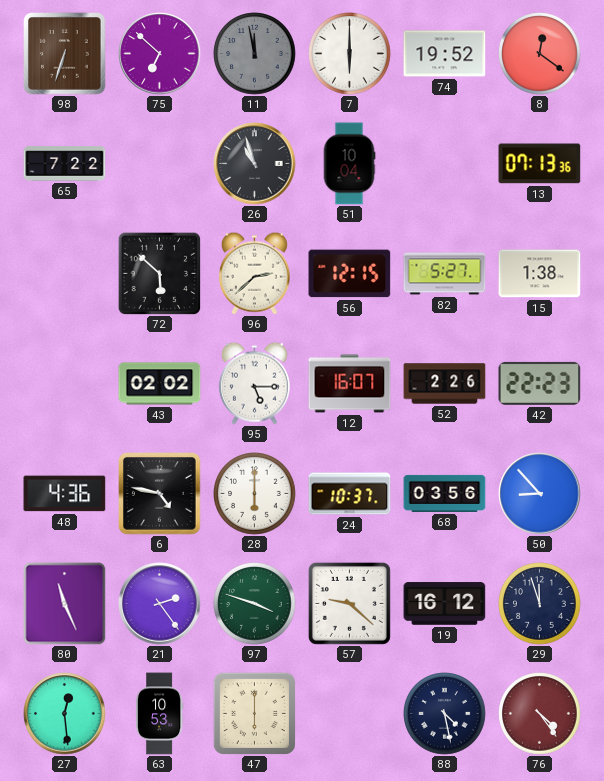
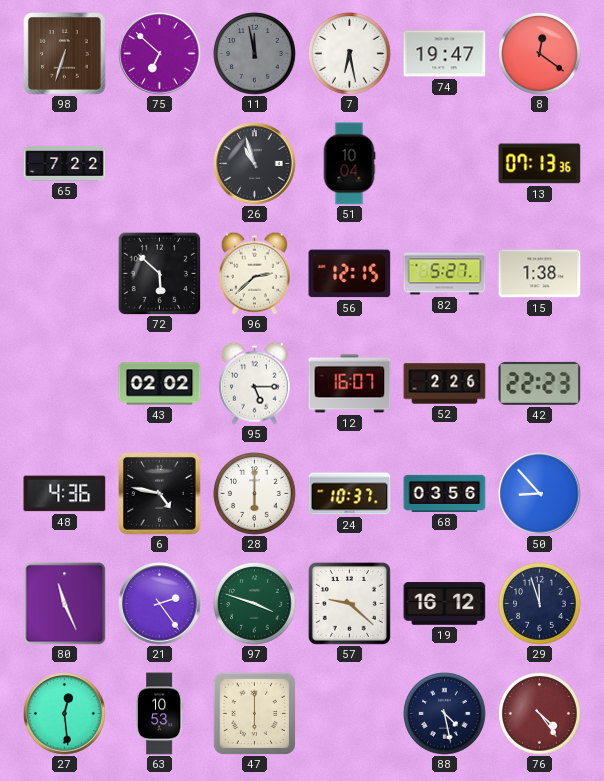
7: 6:00 -> 6:28
74: 19:52 -> 19:47
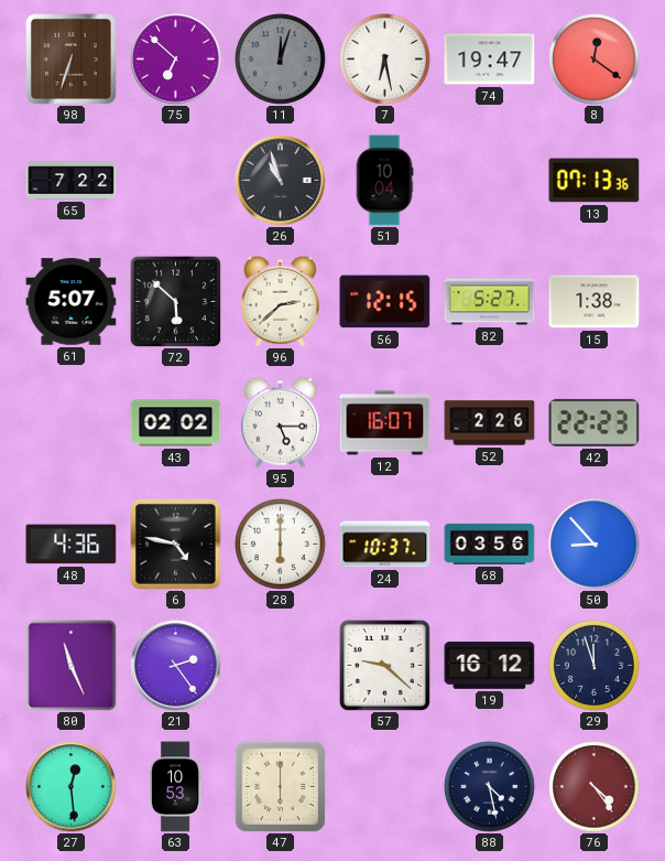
11: 11:58 -> 12:03
61: none -> 5:07
97: 3:48 -> none
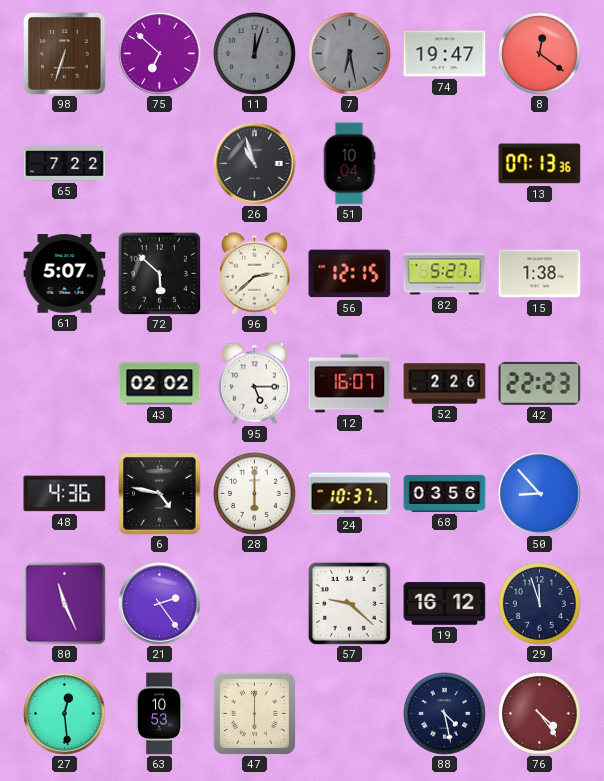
7 dial: white -> grey
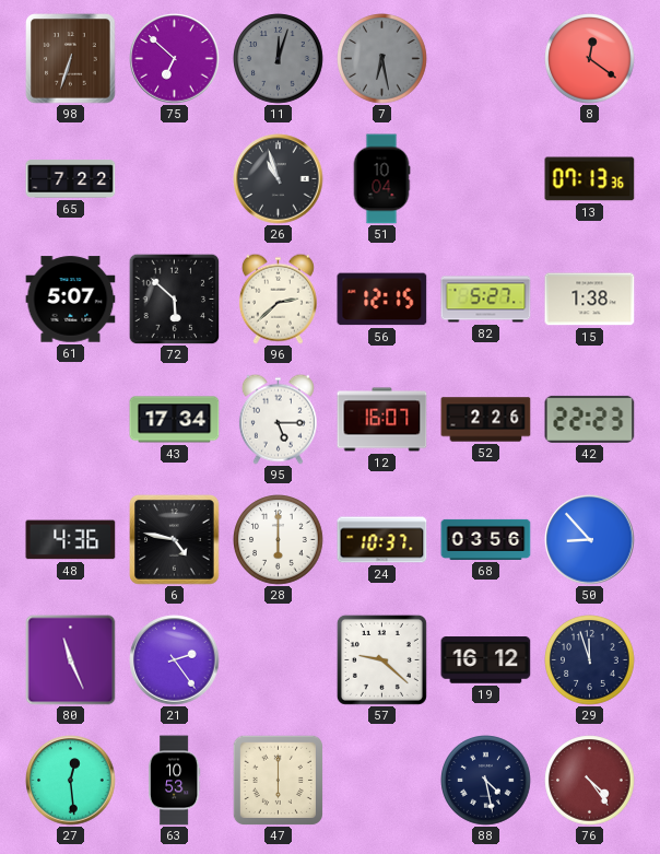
74: 19:47 -> none
43: 02:02 -> 17:34
